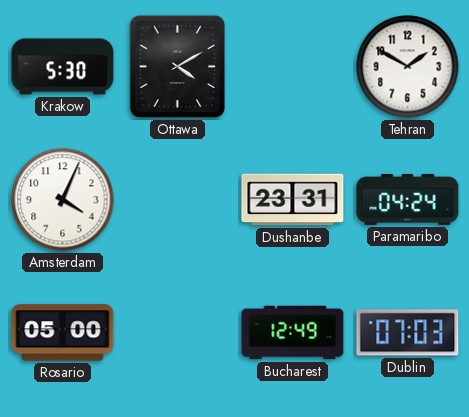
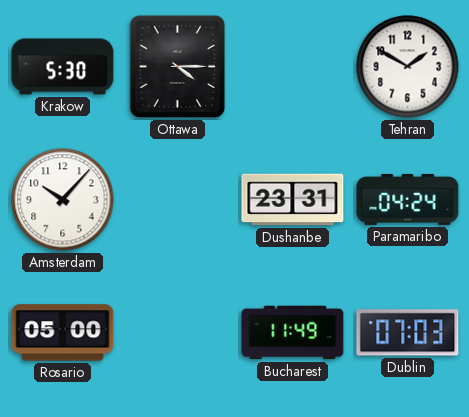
Ottawa: 4:10 -> 4:15
Amsterdam: 4:04 -> 10:07
Bucharest: 12:49 -> 11:49
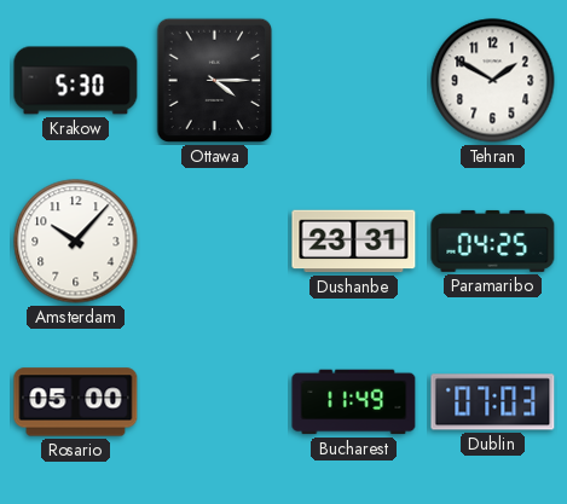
Paramaribo: 04:24 -> 04:25
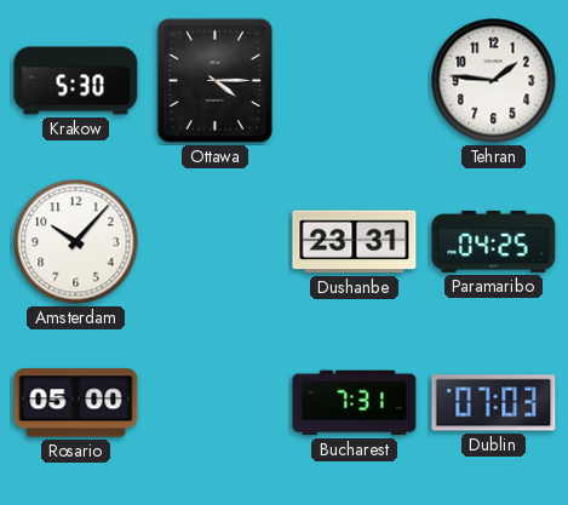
Tehran: 1:50 -> 1:46
Bucharest: 11:49 -> 7:31
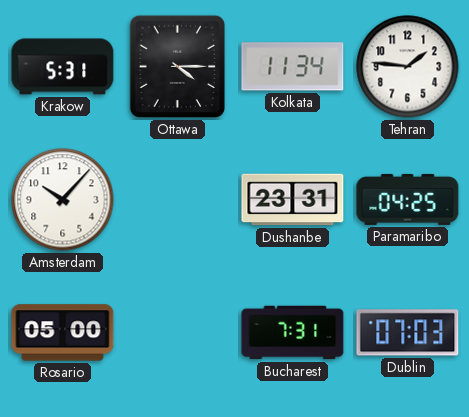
Krakow: 5:30 -> 5:31
Kolkata: none -> 11:34
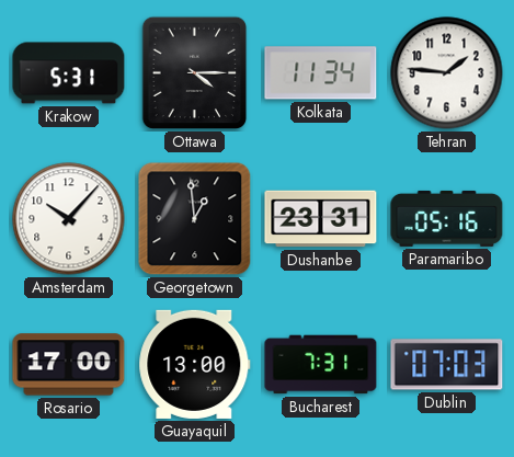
Georgetown: none -> 12:59
Paramaribo: 04:25 -> 05:16
Rosario: 05:00 -> 17:00
Guayaquil: none -> 13:00
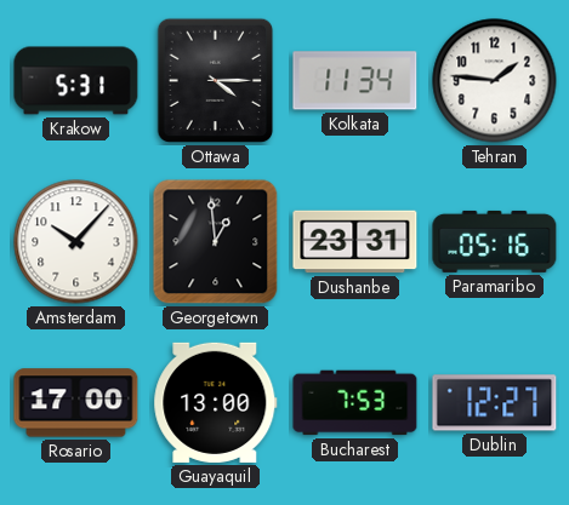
Bucharest: 7:31 -> 7:53
Dublin: 07:03 -> 12:27
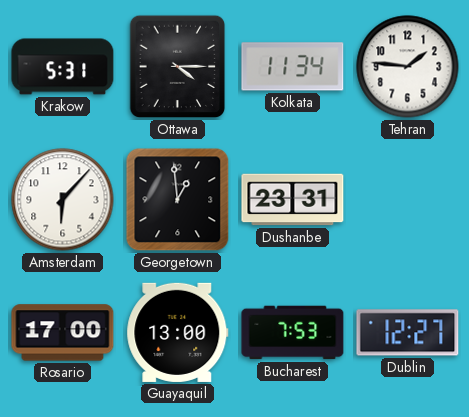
Amsterdam: 10:07 -> 6:07
Paramaribo: 05:16 -> none
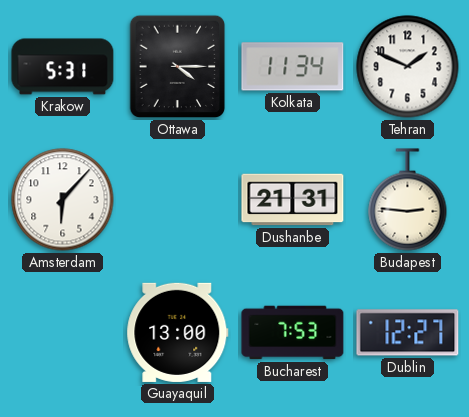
Tehran: 1:46 -> 1:49
Georgetown: 12:59 -> none
Dushanbe: 23:31 -> 21:31
Budapest: none -> 2:46
Rosario: 17:00 -> none
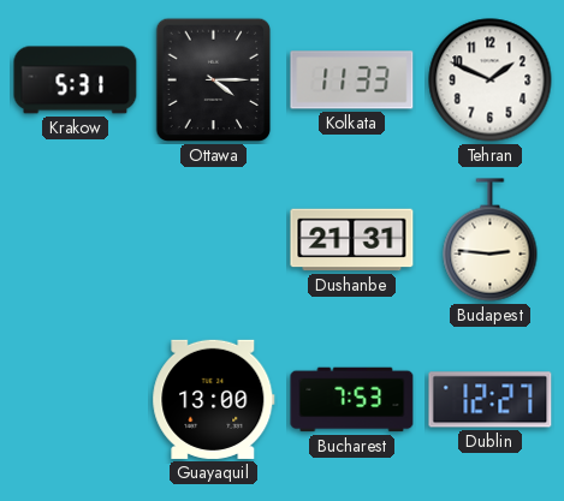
Kolkata: 11:34 -> 11:33
Amsterdam: 6:07 -> none
